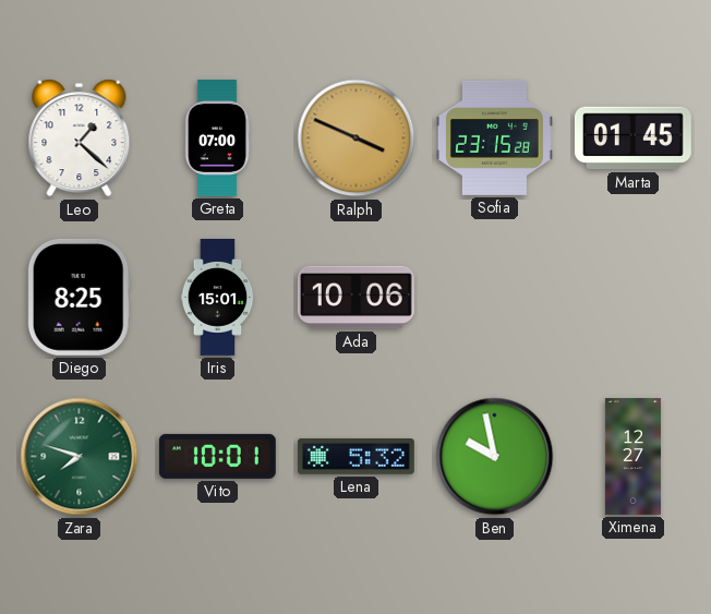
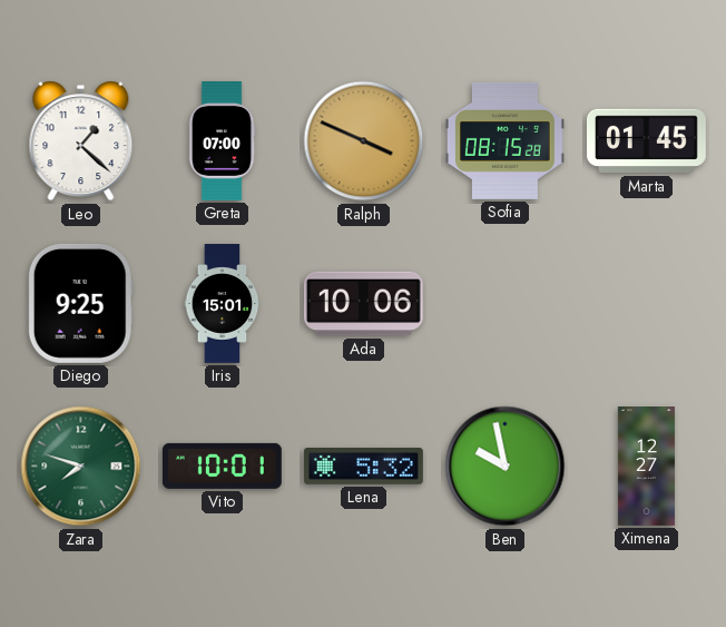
Sofia: 23:15 -> 08:15
Diego: 8:25 -> 9:25
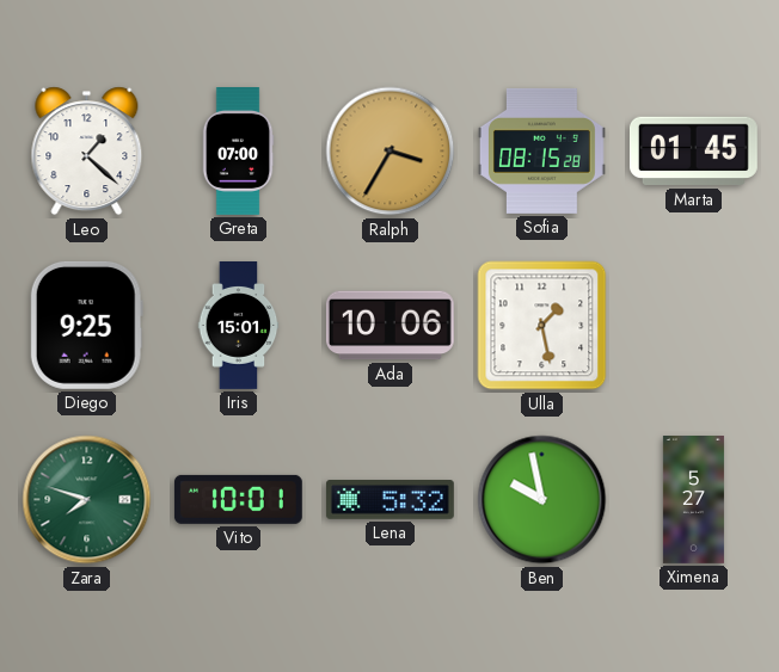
Ralph: 3:49 -> 3:35
Ulla: none -> 1:28
Ximena: 12:27 -> 5:27
